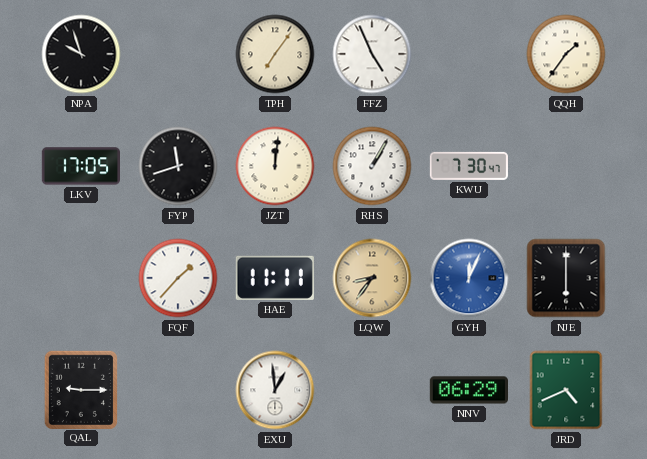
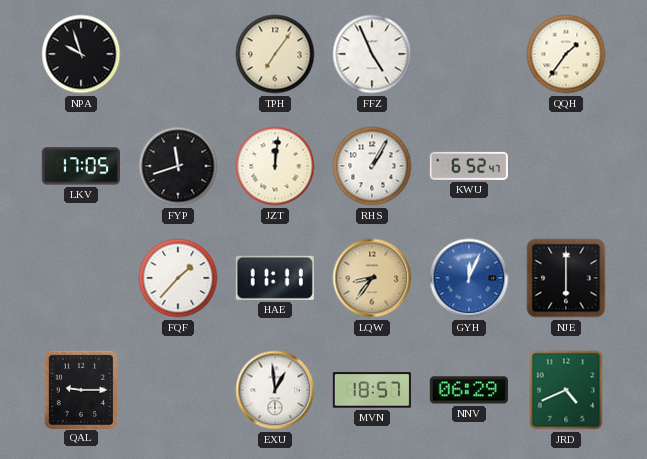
KWU: 7:30 -> 6:52
MVN: none -> 18:57
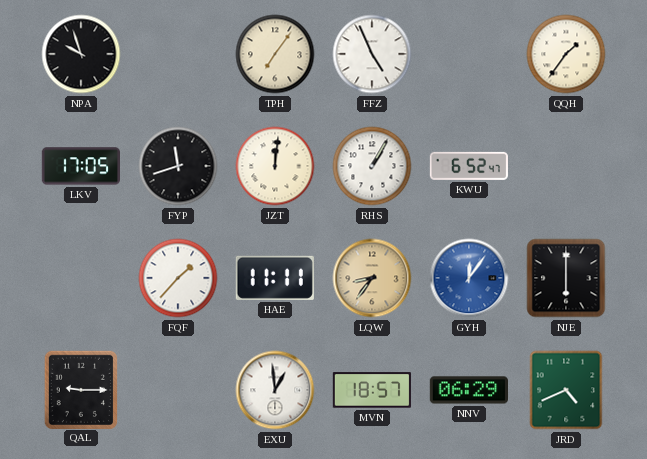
GYH: 12:04 -> 12:06
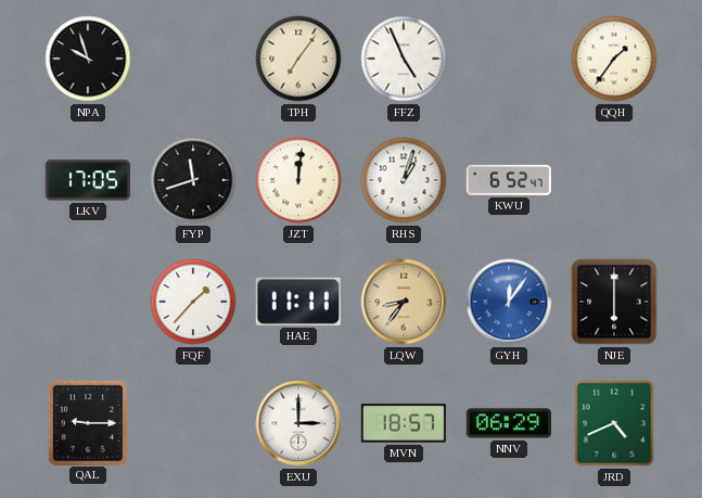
RHS: 1:05 -> 1:03
EXU: 12:59 -> 3:00
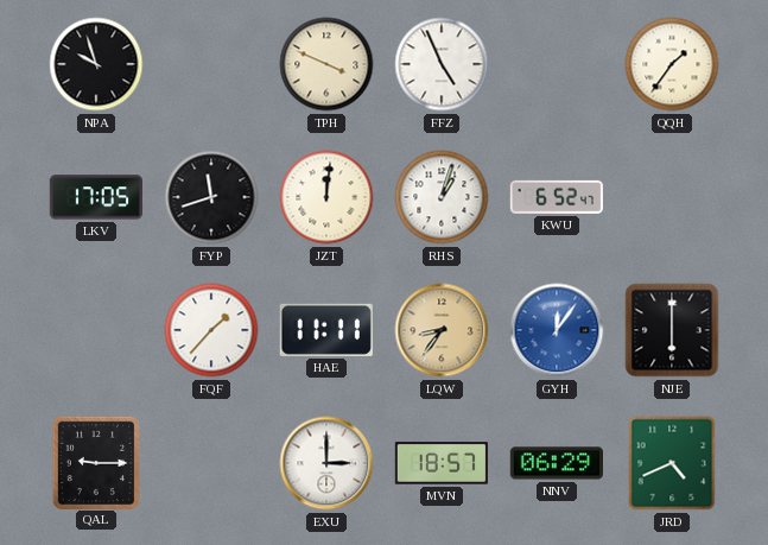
TPH: 7:06 -> 3:49
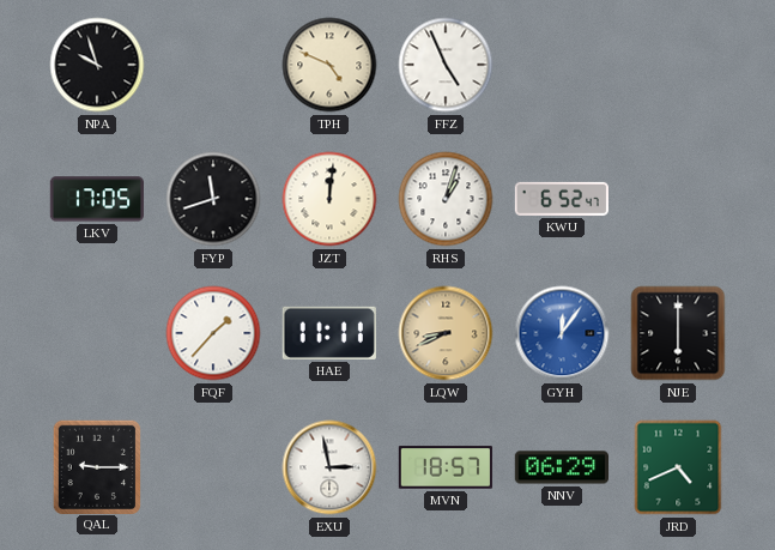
TPH: 3:49 -> 4:49
QQH: 1:36 -> none
LQW: 8:36 -> 8:41
EXU: 3:00 -> 2:58
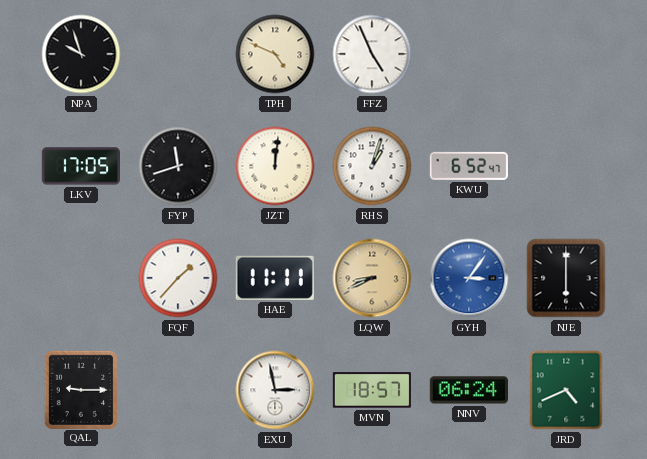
GYH: 12:06 -> 3:06
NNV: 06:29 -> 06:24
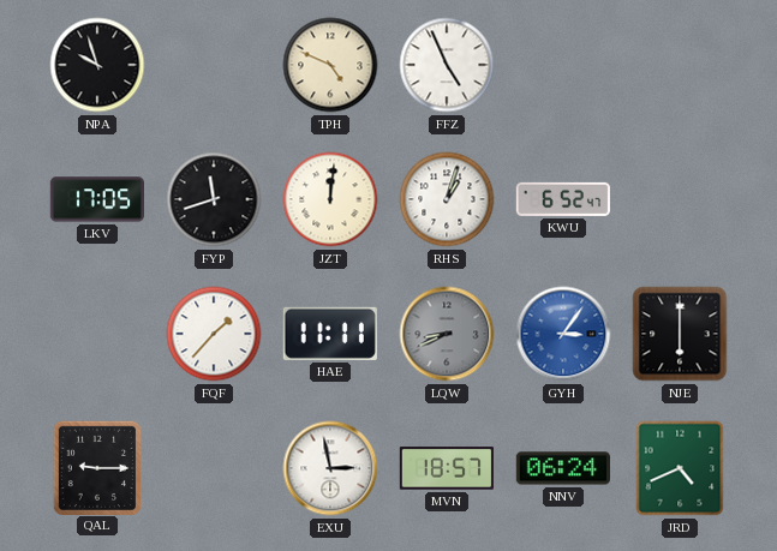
LQW dial: champagne -> grey
